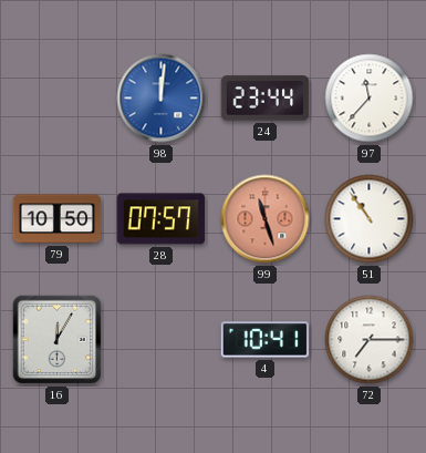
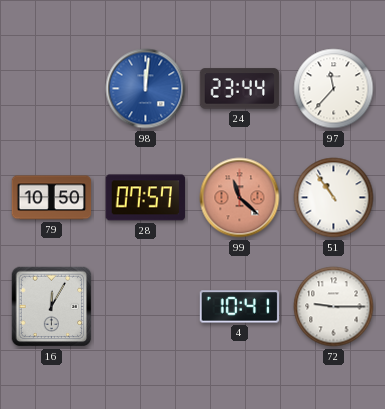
99: 11:27 -> 11:22
72: 7:15 -> 9:15
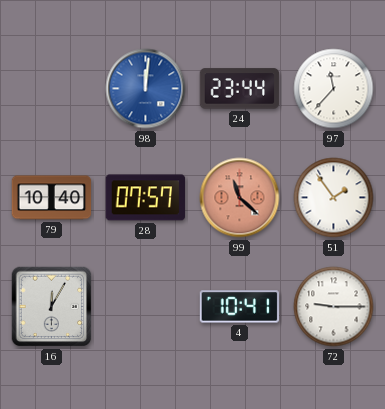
79: 10:50 -> 10:40
51: 10:54 -> 1:54
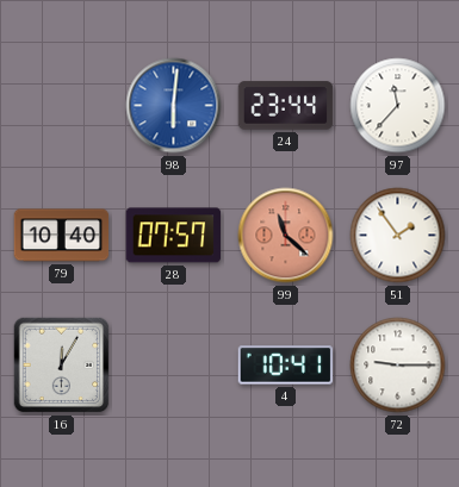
98: 12:01 -> 6:01
